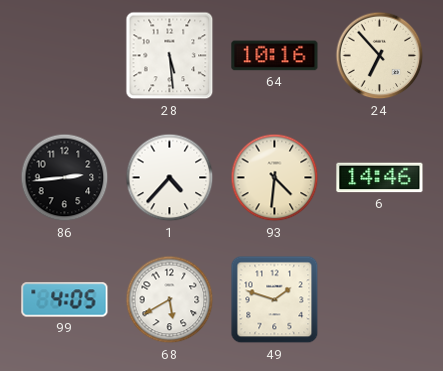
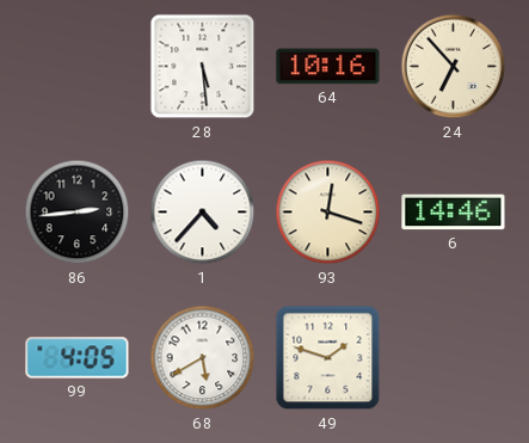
93: 4:31 -> 12:18
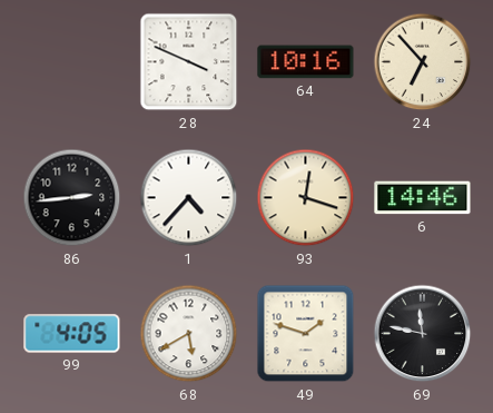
28: 5:29 -> 3:49
69: none -> 11:47
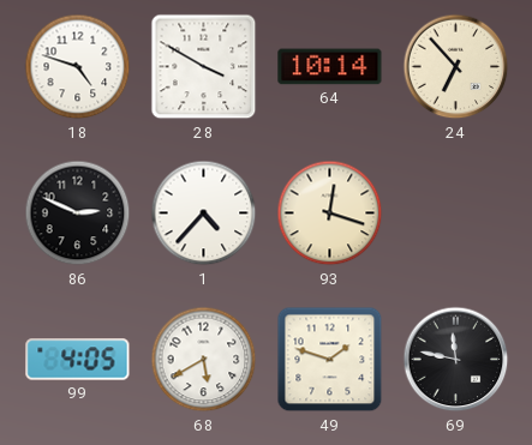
18: none -> 4:48
28: 3:49 -> 3:50
64: 10:16 -> 10:14
86: 2:44 -> 2:49
6: 14:46 -> none
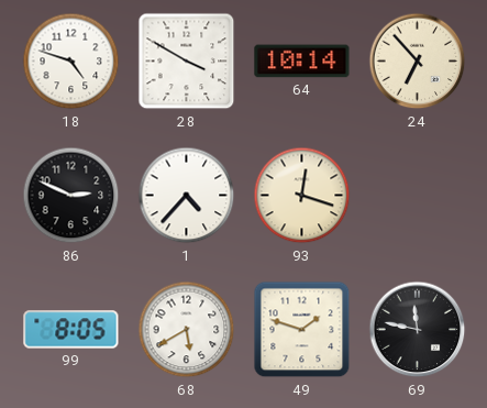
99: 4:05 -> 8:05
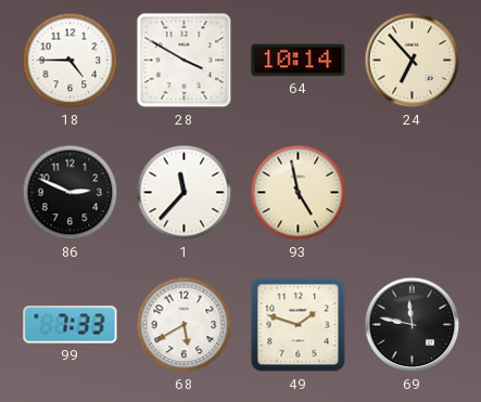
18: 4:48 -> 4:45
1: 4:37 -> 11:37
93: 12:18 -> 4:58
99: 8:05 -> 7:33
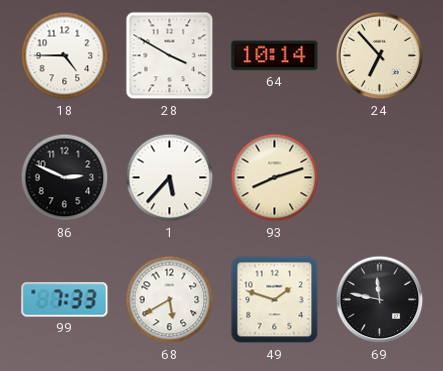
1: 11:37 -> 5:37
93: 4:58 -> 8:12
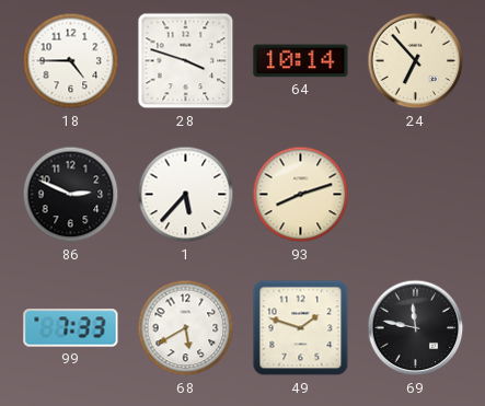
28: 3:50 -> 3:48
